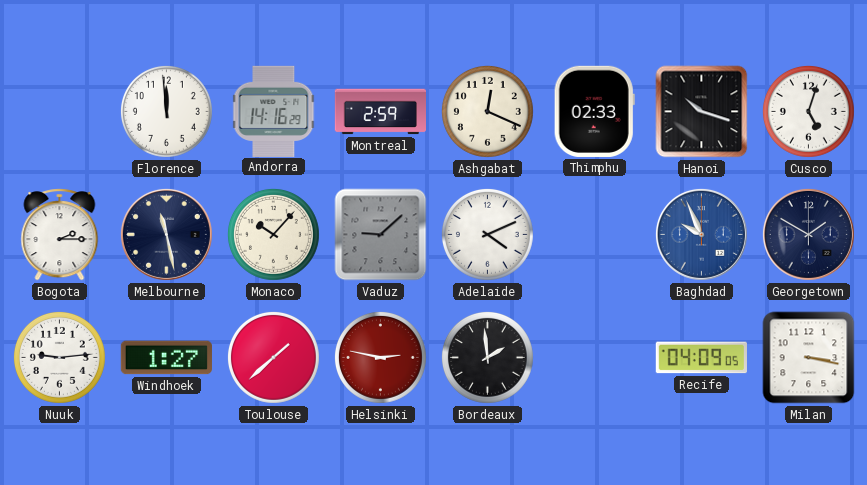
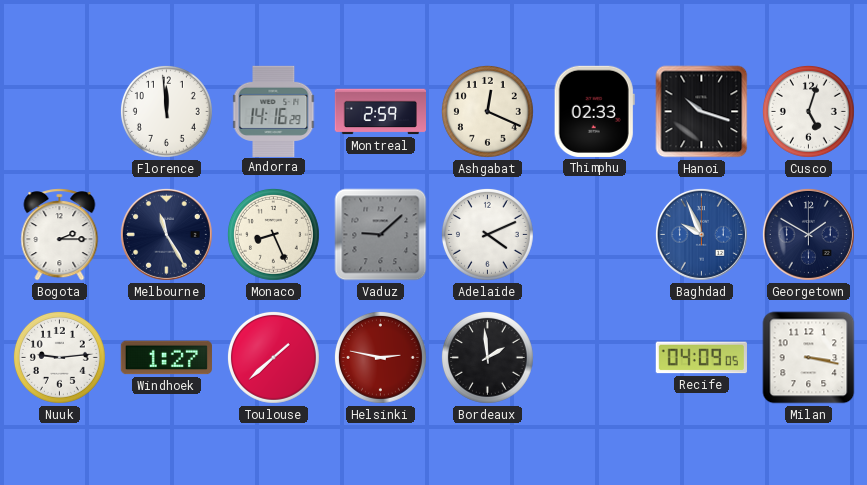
Melbourne: 11:28 -> 11:25
Monaco: 10:07 -> 8:26
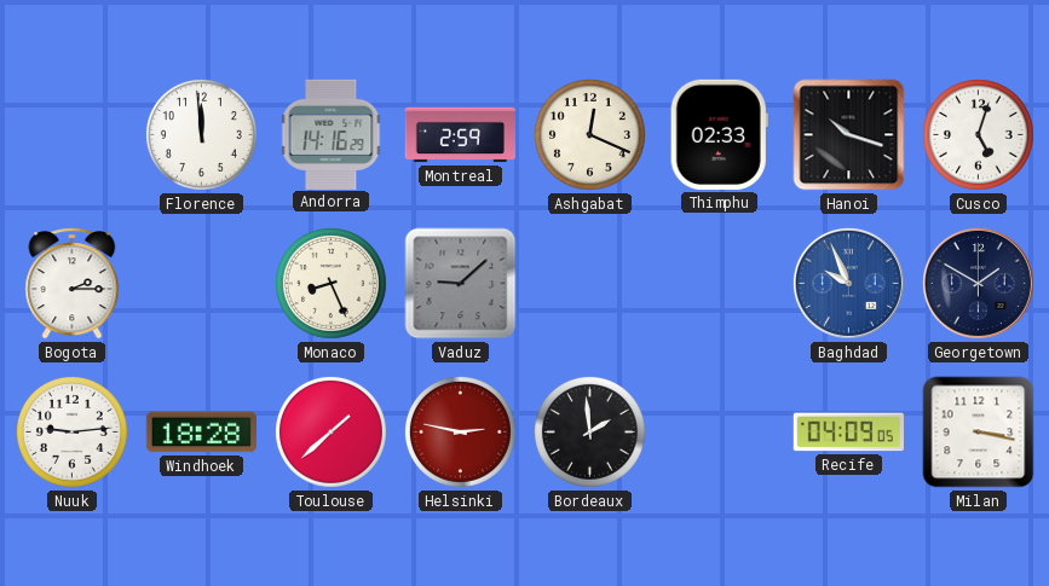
Melbourne: 11:25 -> none
Adelaide: 4:11 -> none
Windhoek: 1:27 -> 18:28
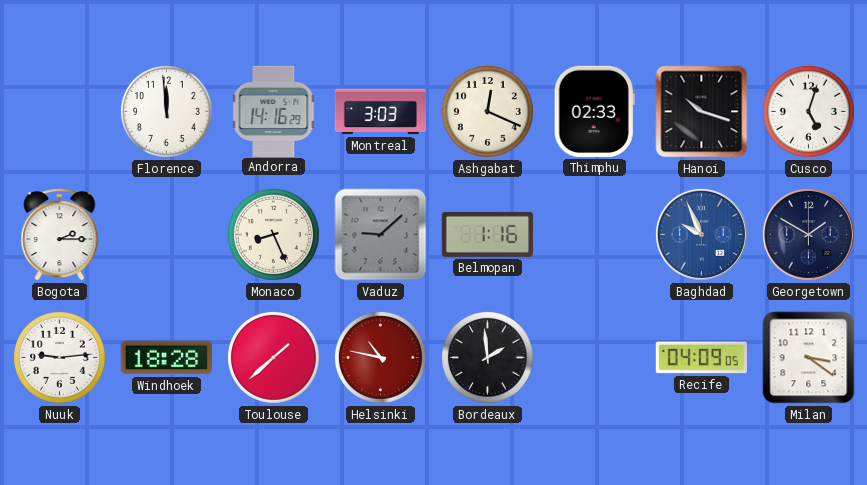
Montreal: 2:59 -> 3:03
Belmopan: none -> 1:16
Helsinki: 2:47 -> 10:47
Milan: 3:17 -> 3:21
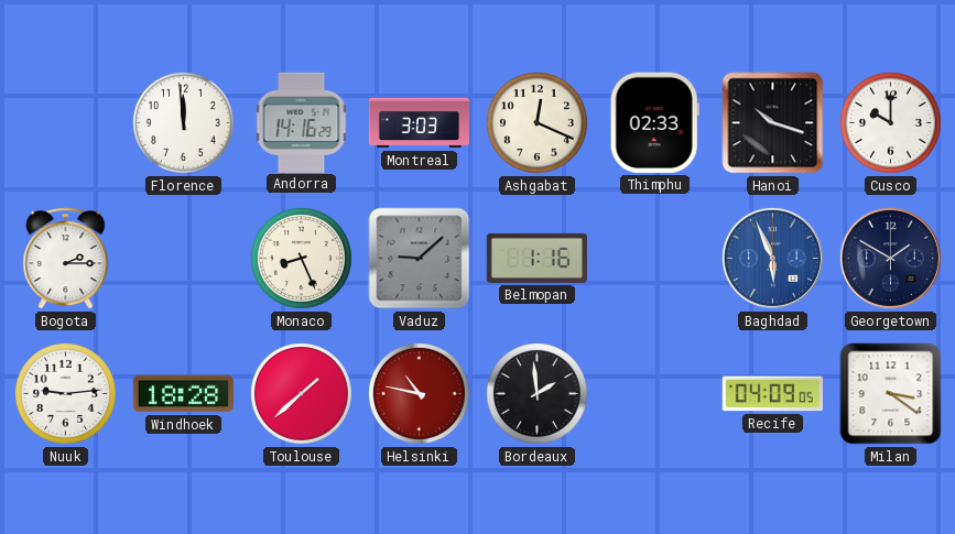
Cusco: 5:03 -> 10:00
Baghdad: 9:56 -> 5:56
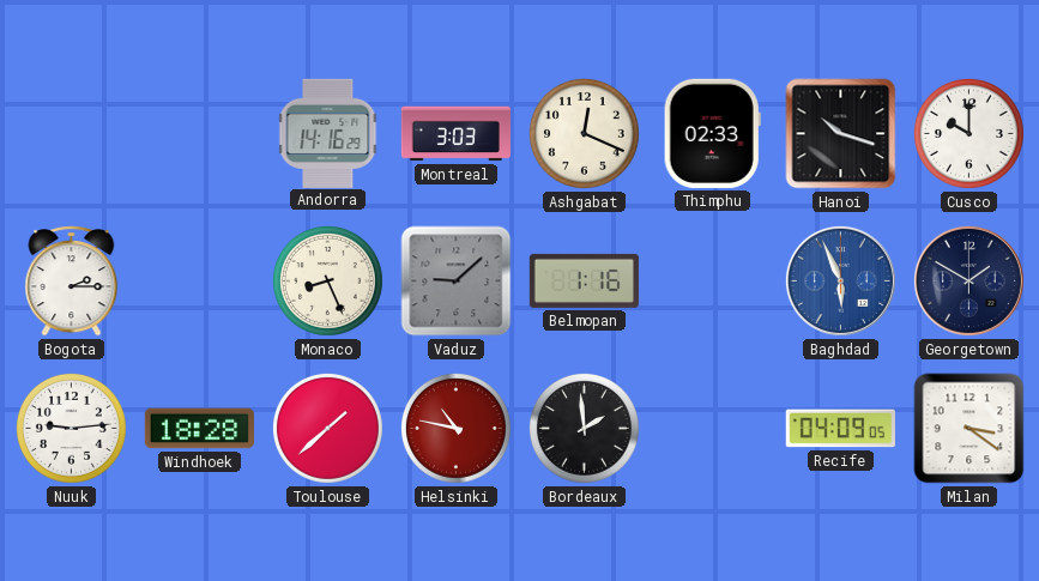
Florence: 11:59 -> none
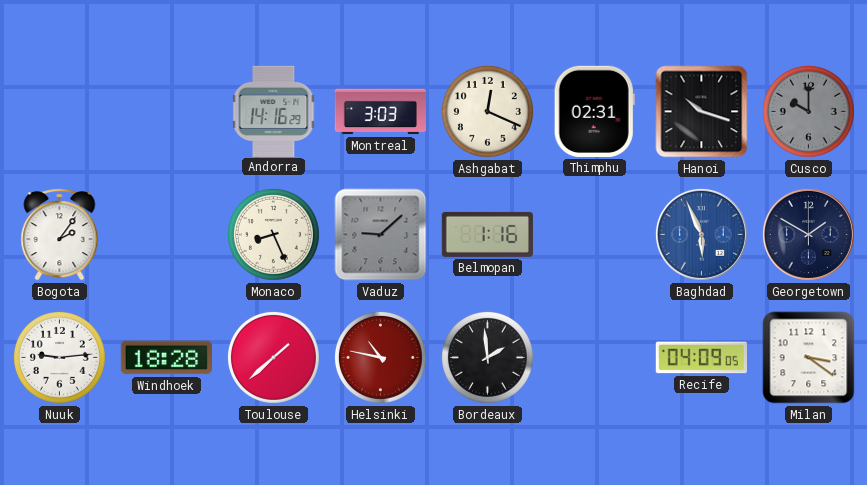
Thimphu: 02:33 -> 02:31
Cusco dial: white -> grey
Bogota: 2:15 -> 2:06
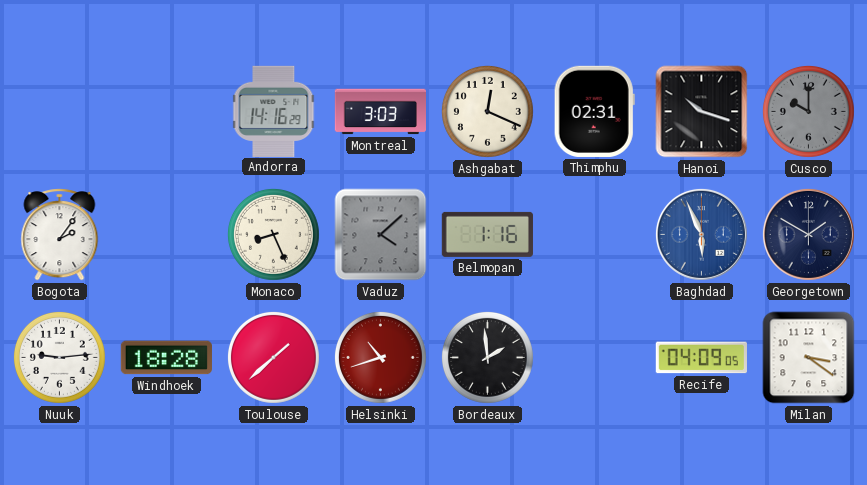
Vaduz: 9:08 -> 4:08
Helsinki: 10:47 -> 10:42
